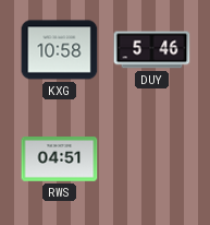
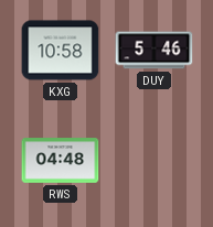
RWS: 04:51 -> 04:48
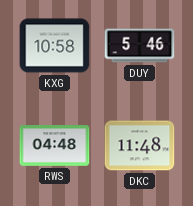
DKC: none -> 11:48
